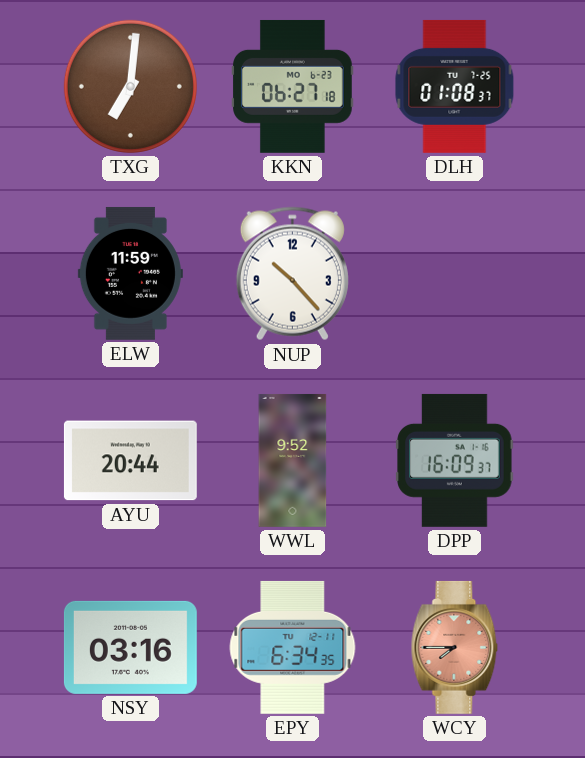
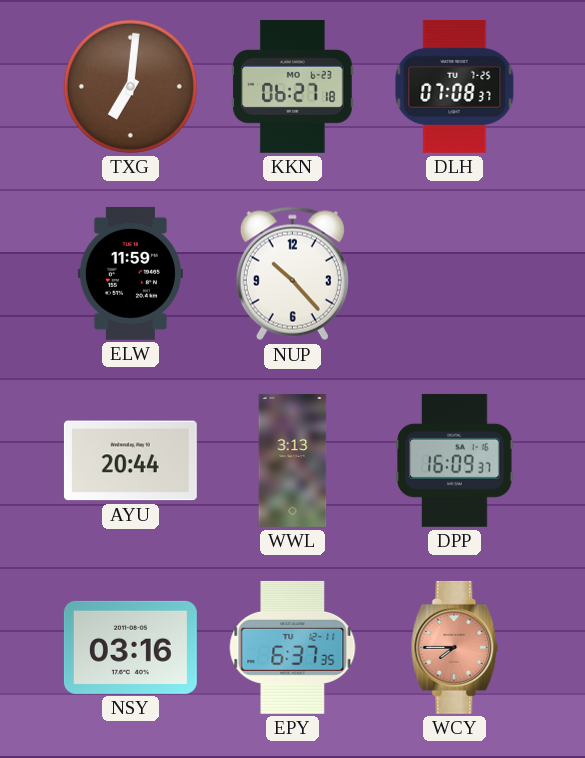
DLH: 01:08 -> 07:08
WWL: 9:52 -> 3:13
EPY: 6:34 -> 6:37
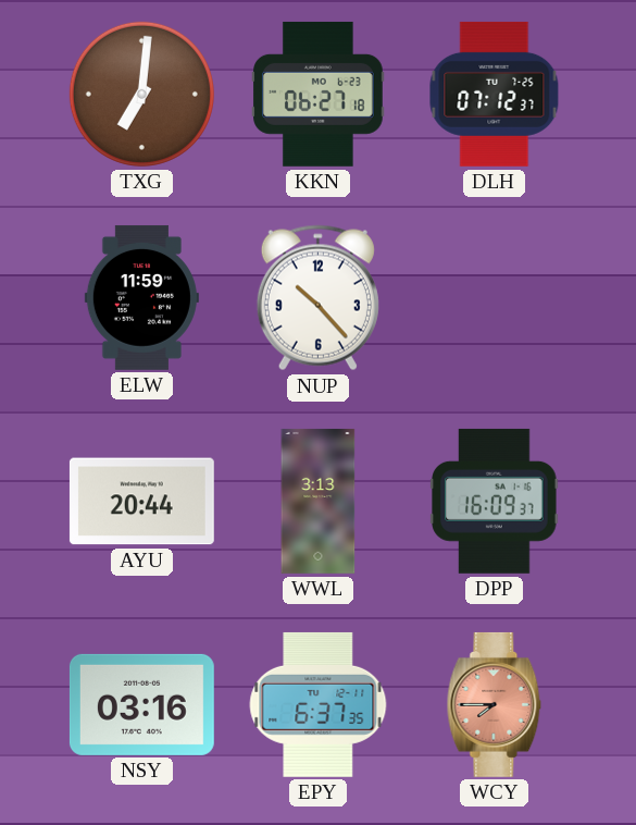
DLH: 07:08 -> 07:12
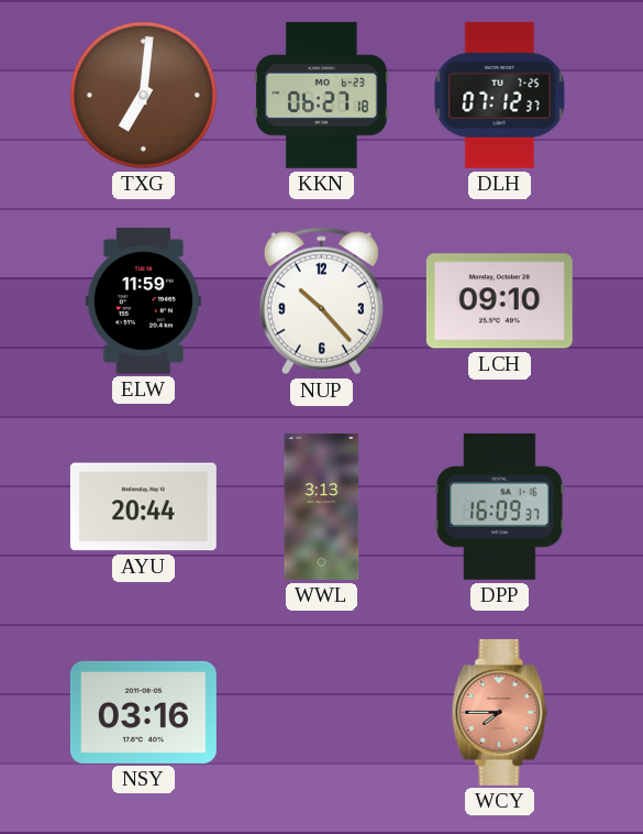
LCH: none -> 09:10
EPY: 6:37 -> none
